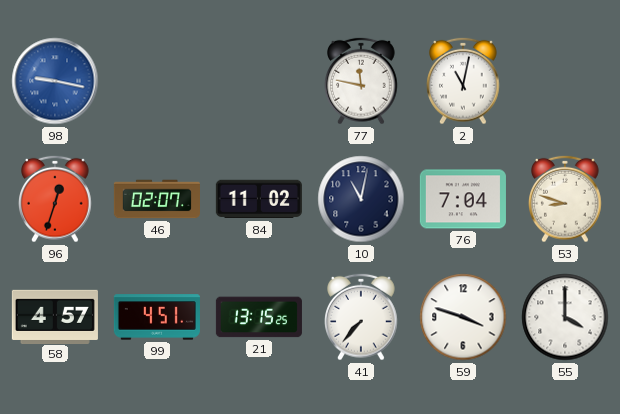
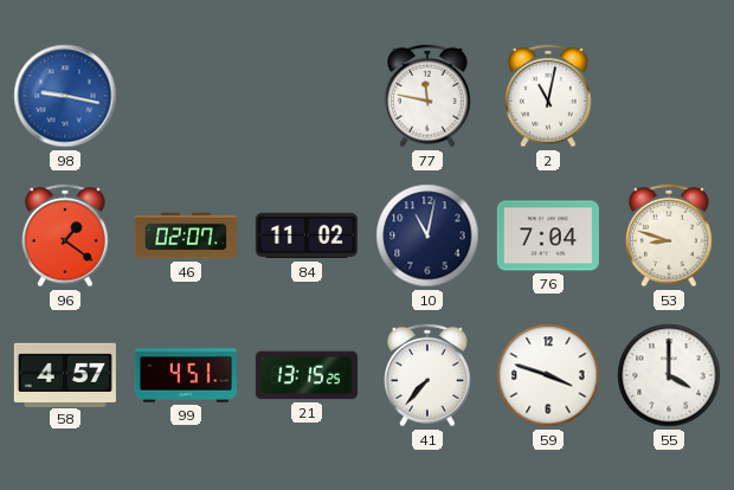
96: 12:33 -> 1:21
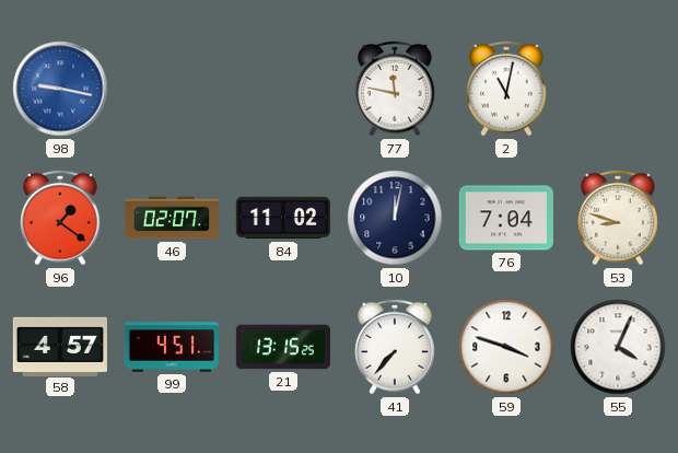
10: 11:02 -> 12:02
55: 4:00 -> 4:04
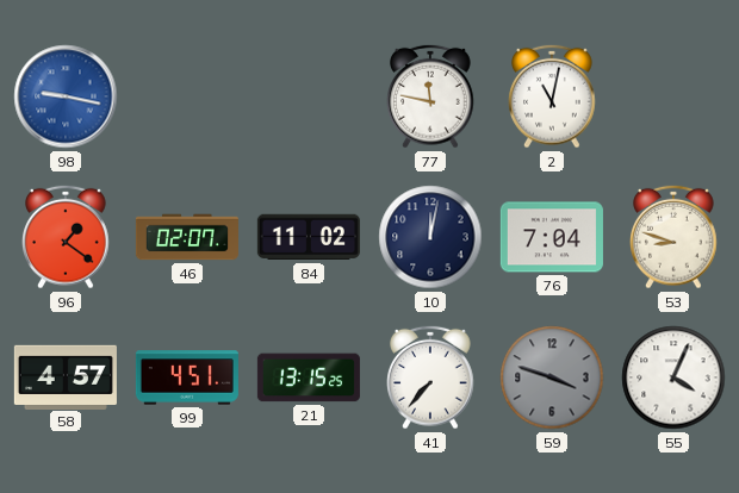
59 dial: white -> grey
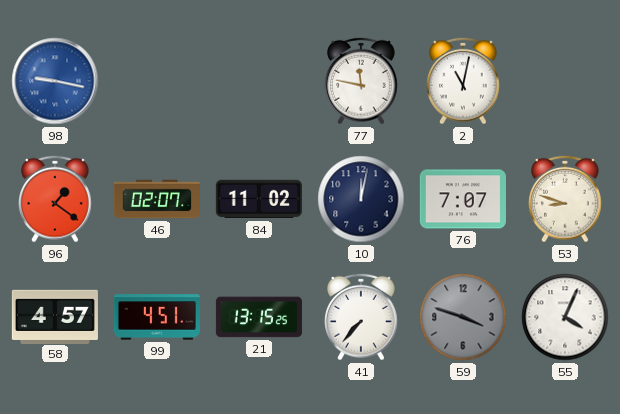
76: 7:04 -> 7:07
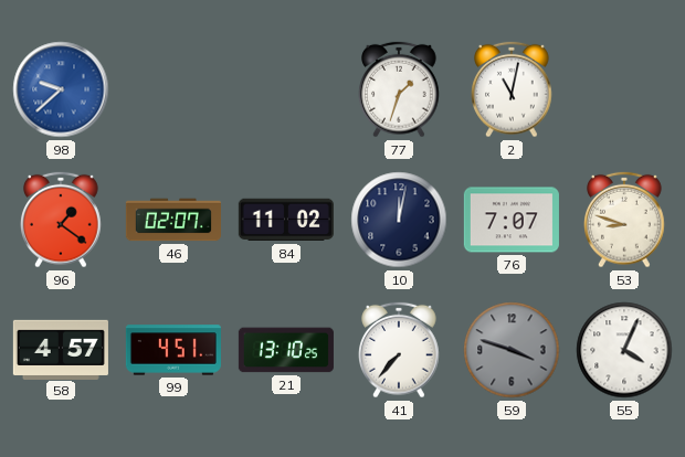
98: 9:17 -> 9:38
77: 11:47 -> 1:33
21: 13:15 -> 13:10
